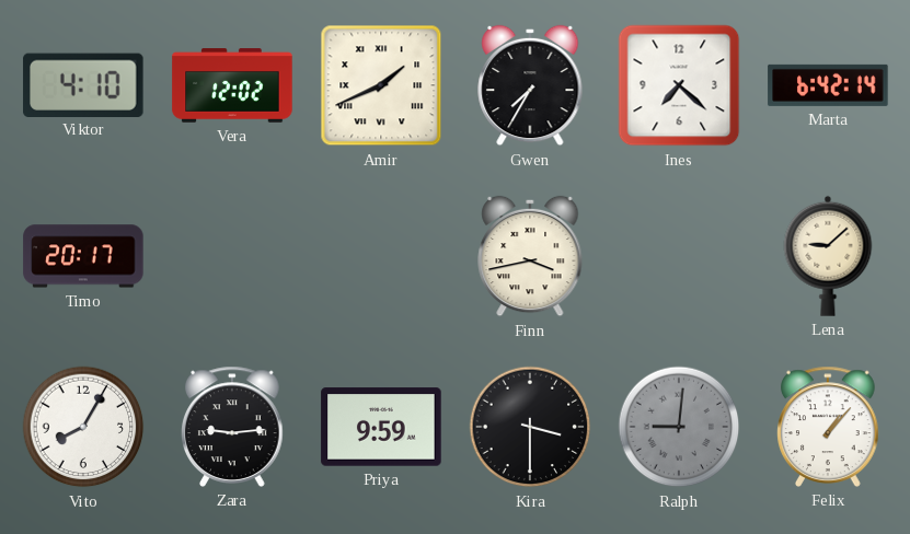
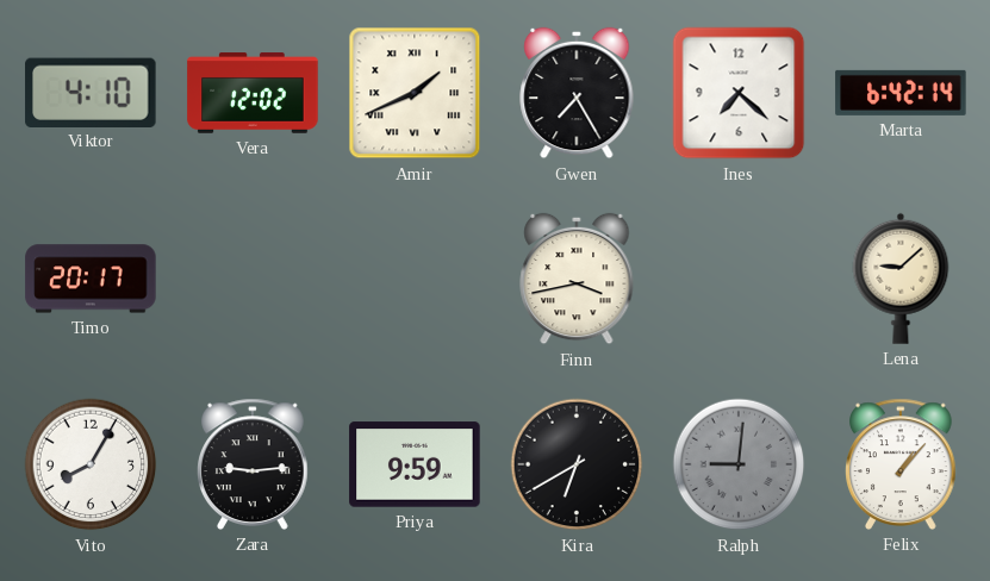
Gwen: 7:35 -> 7:25
Kira: 3:30 -> 6:40
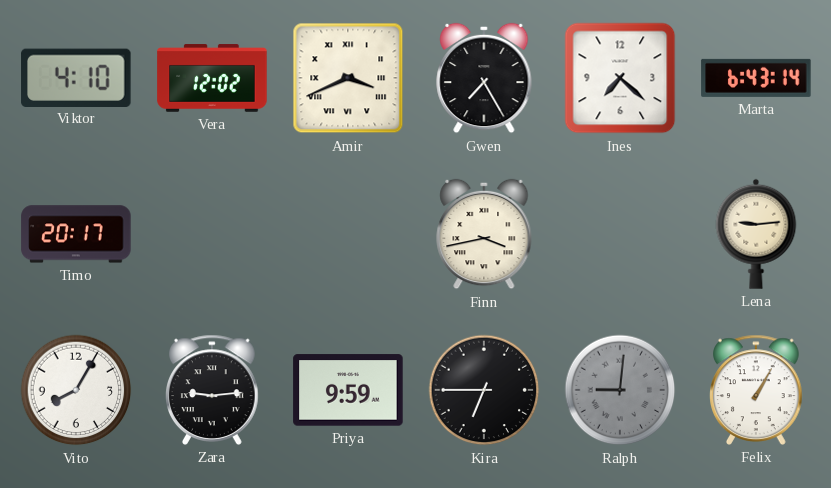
Amir: 1:41 -> 3:41
Marta: 6:42 -> 6:43
Lena: 9:08 -> 9:14
Kira: 6:40 -> 6:45
Felix: 1:07 -> 1:05
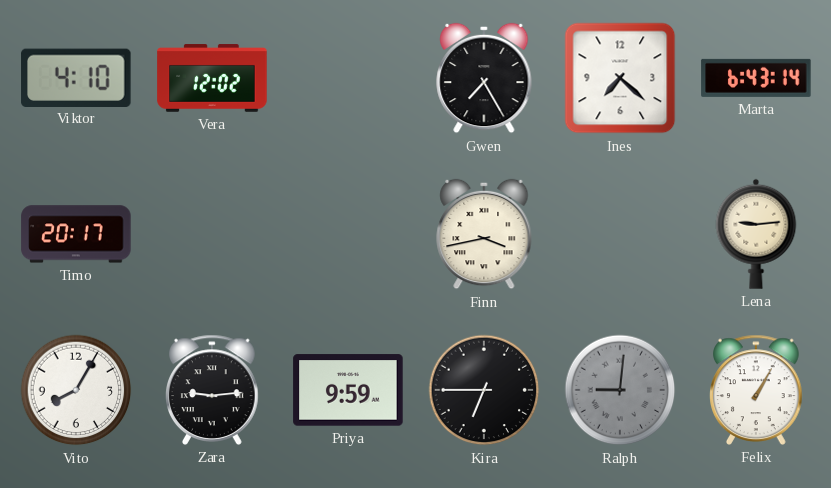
Amir: 3:41 -> none
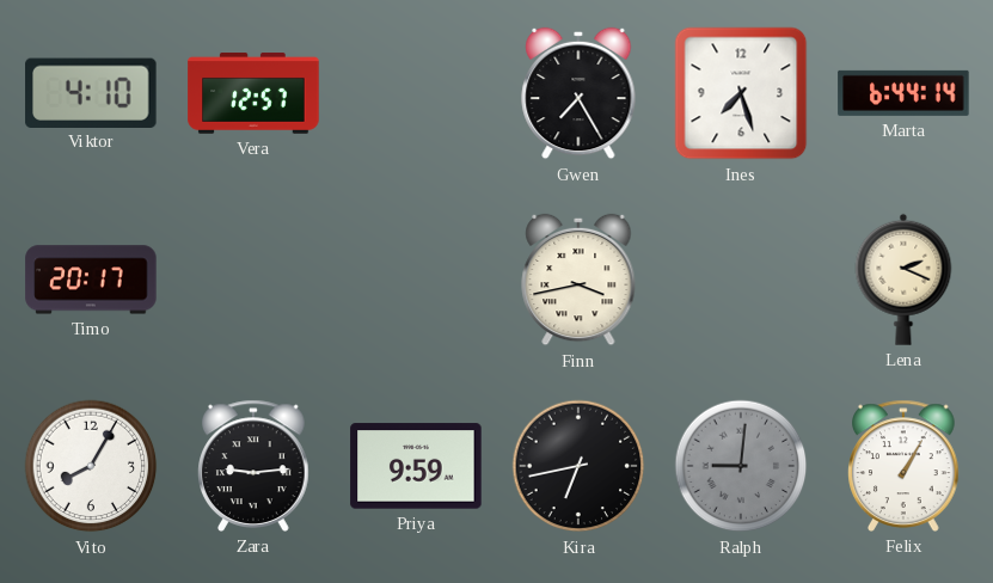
Vera: 12:02 -> 12:57
Ines: 7:22 -> 7:27
Marta: 6:43 -> 6:44
Lena: 9:14 -> 2:19
Kira: 6:45 -> 6:43
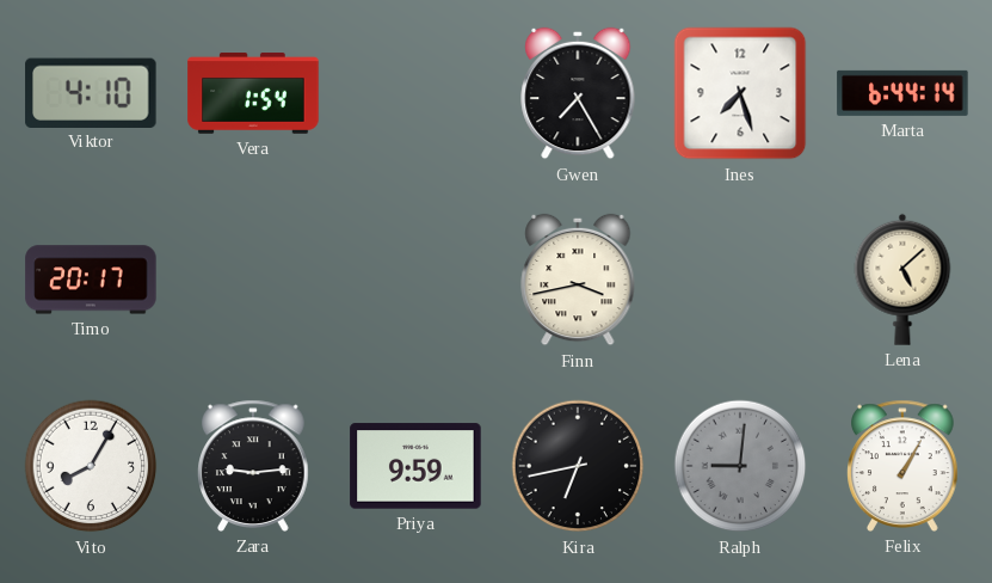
Vera: 12:57 -> 1:54
Lena: 2:19 -> 5:08
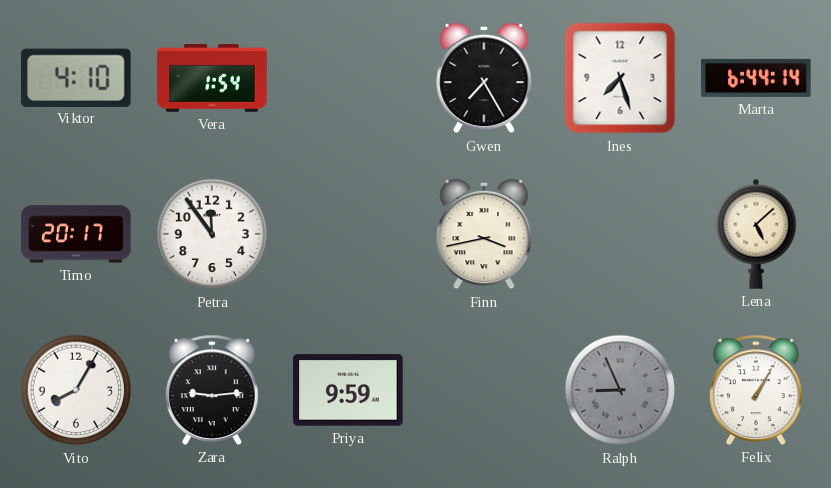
Petra: none -> 11:54
Kira: 6:43 -> none
Ralph: 9:01 -> 8:56
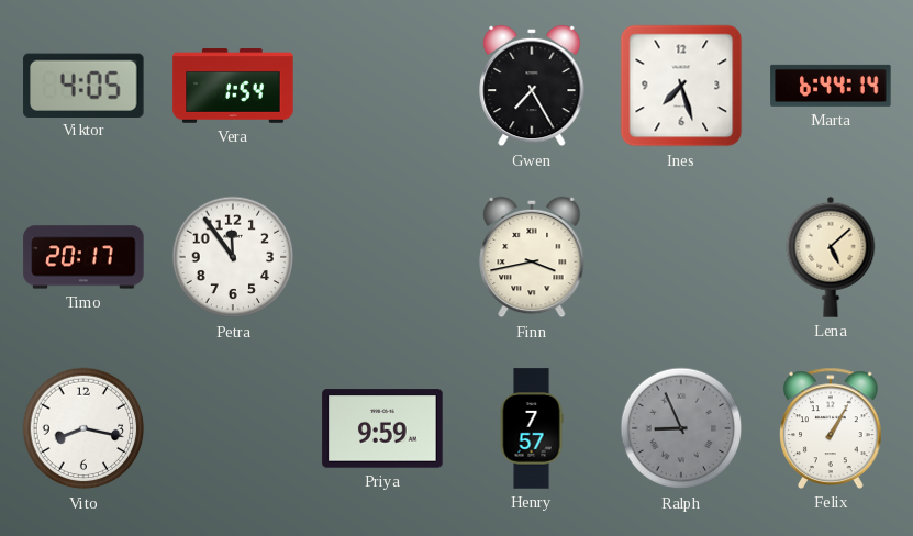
Viktor: 4:10 -> 4:05
Vito: 8:05 -> 8:17
Zara: 9:14 -> none
Henry: none -> 7:57
